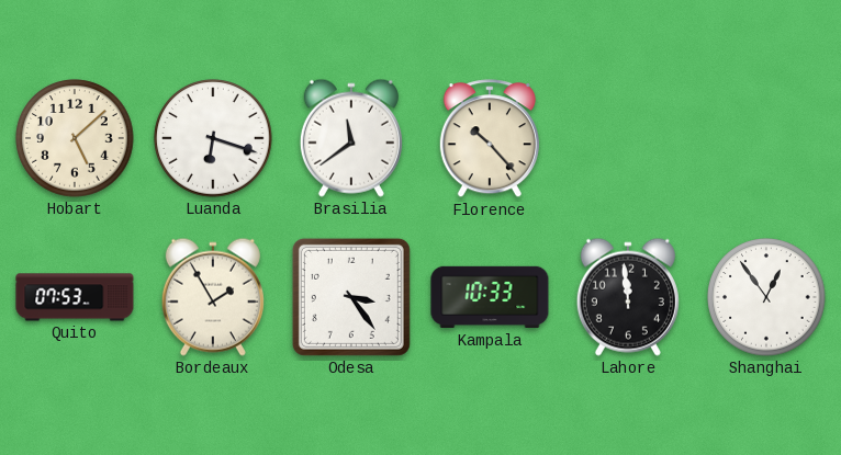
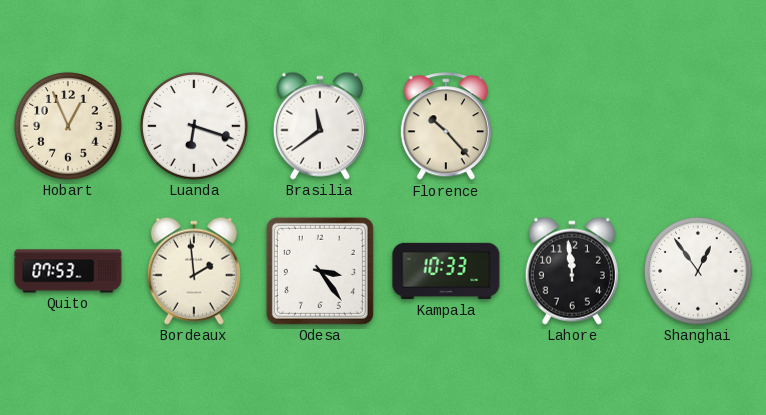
Hobart: 5:08 -> 12:56
Bordeaux: 1:55 -> 1:59
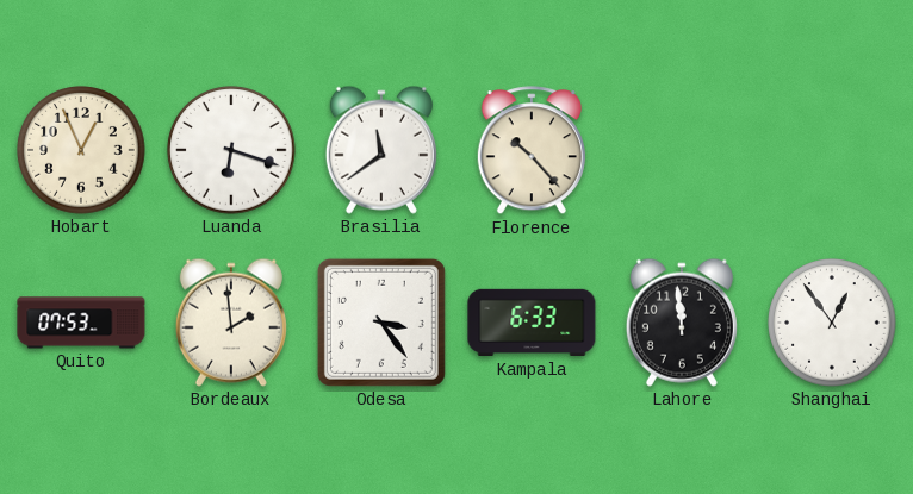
Kampala: 10:33 -> 6:33
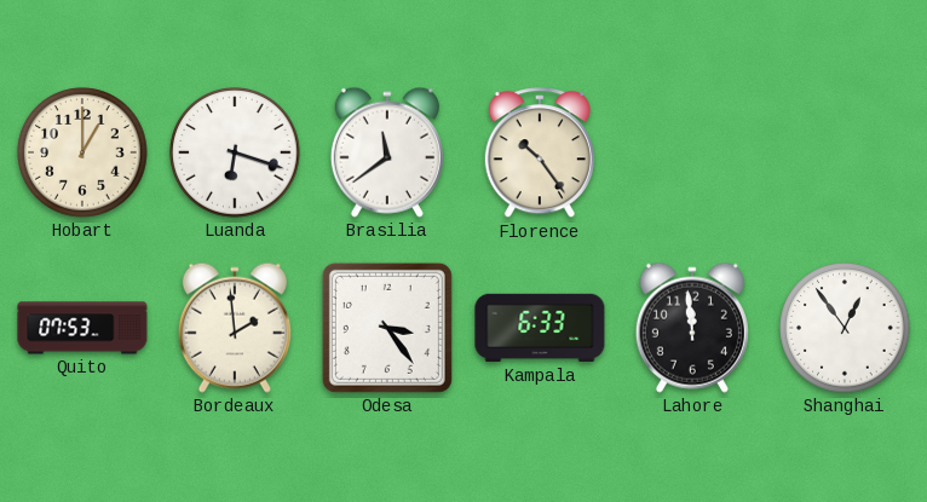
Hobart: 12:56 -> 1:00
Florence: 10:23 -> 10:24
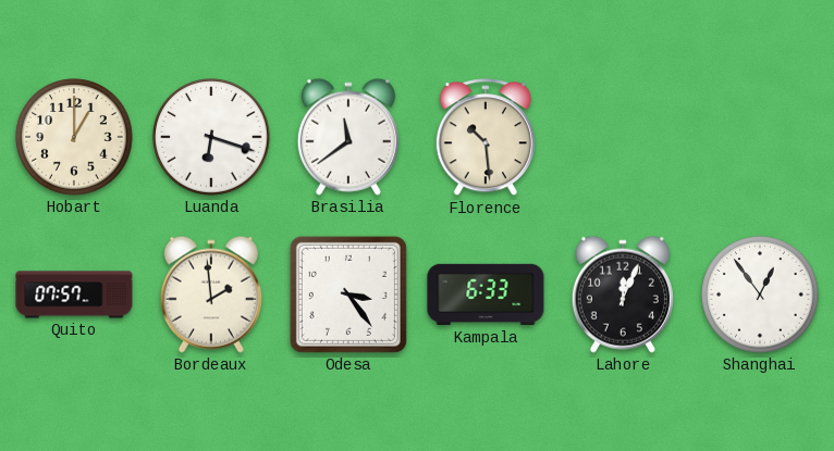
Florence: 10:24 -> 10:29
Quito: 07:53 -> 07:57
Lahore: 11:59 -> 12:04
